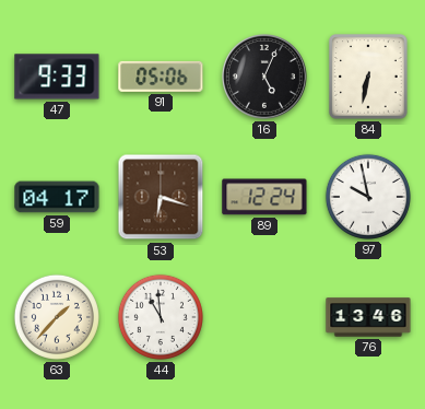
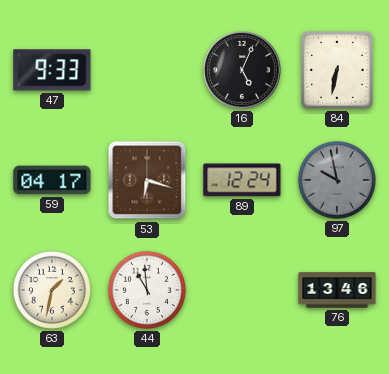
91: 05:06 -> none
97 dial: white -> grey
63: 1:37 -> 1:32
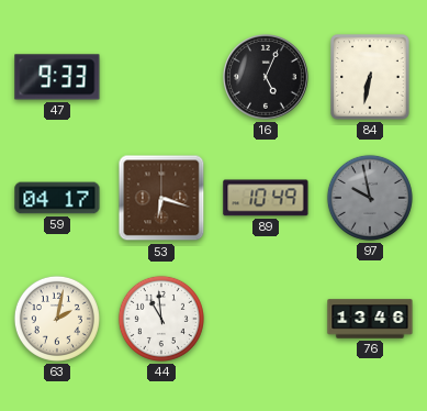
89: 12:24 -> 10:49
63: 1:32 -> 2:02
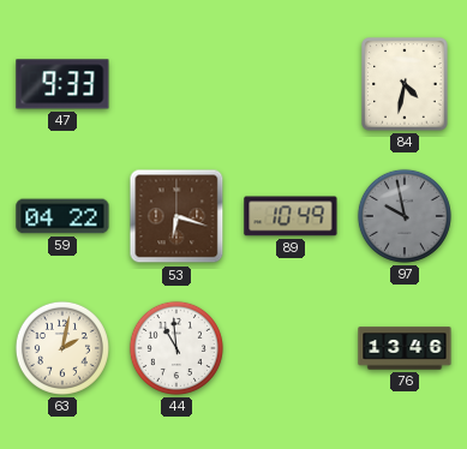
16: 5:04 -> none
84: 6:32 -> 4:32
59: 04:17 -> 04:22
